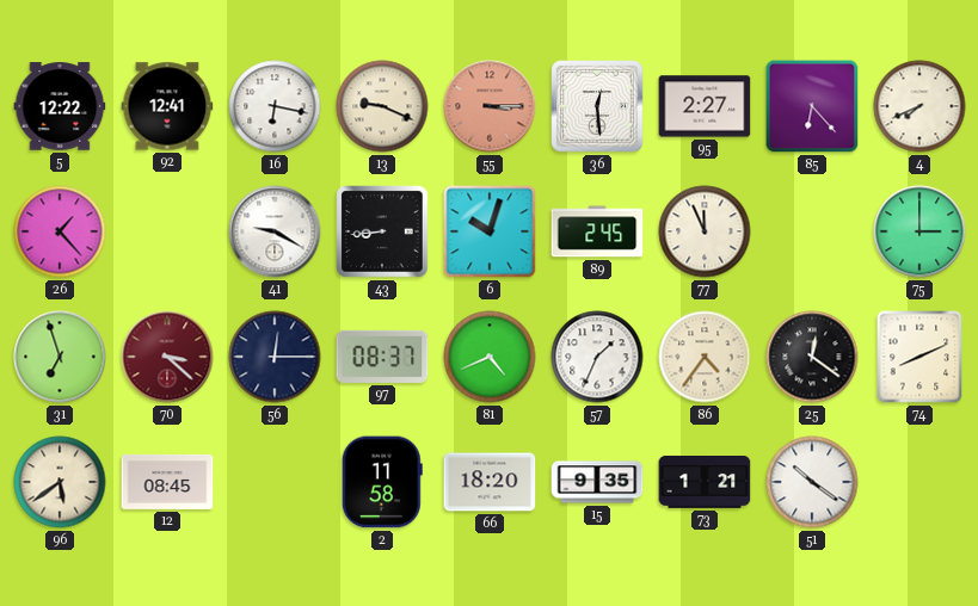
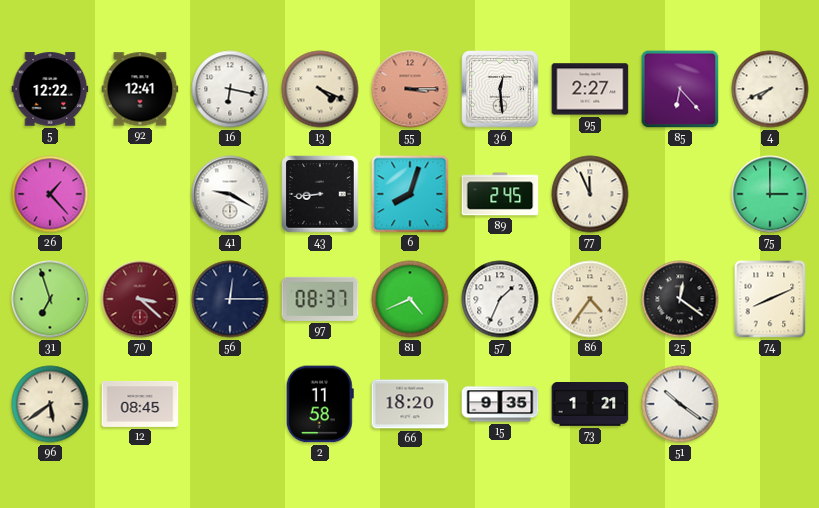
13: 9:19 -> 4:19
6: 10:03 -> 8:03
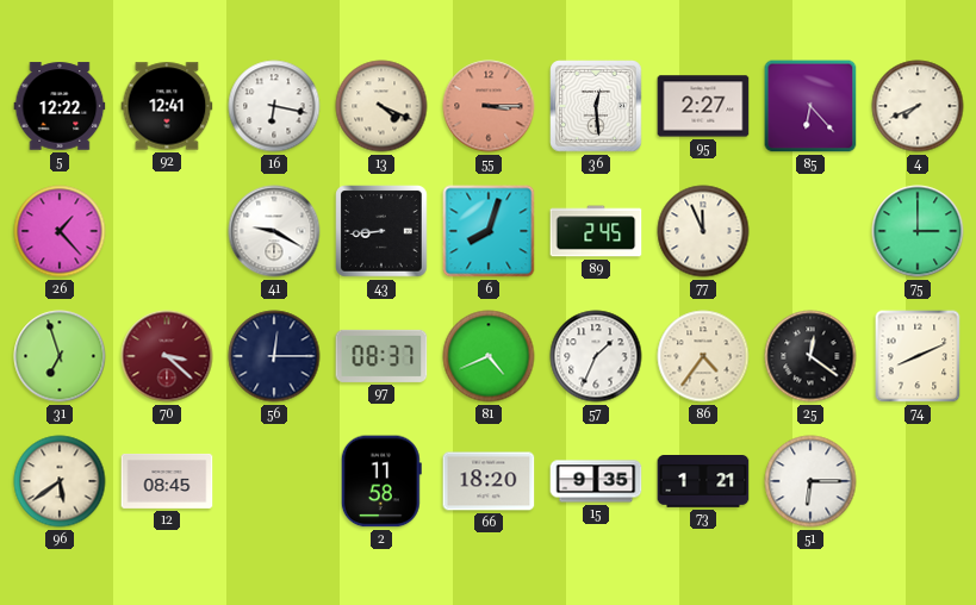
51: 10:21 -> 6:15
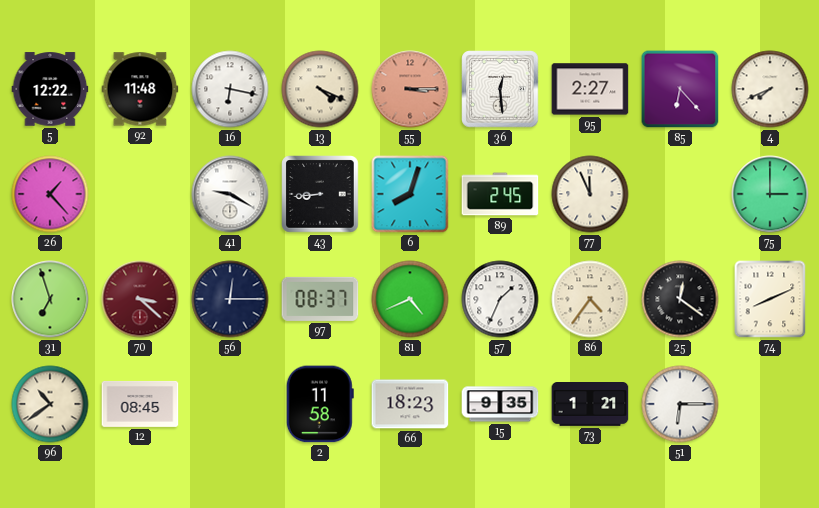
92: 12:41 -> 11:48
96: 5:39 -> 10:39
66: 18:20 -> 18:23
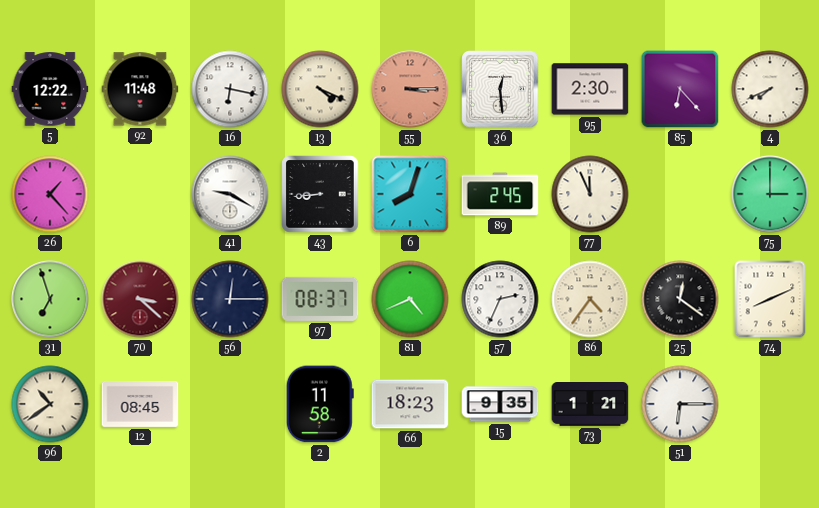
95: 2:27 -> 2:30
57: 1:34 -> 2:34
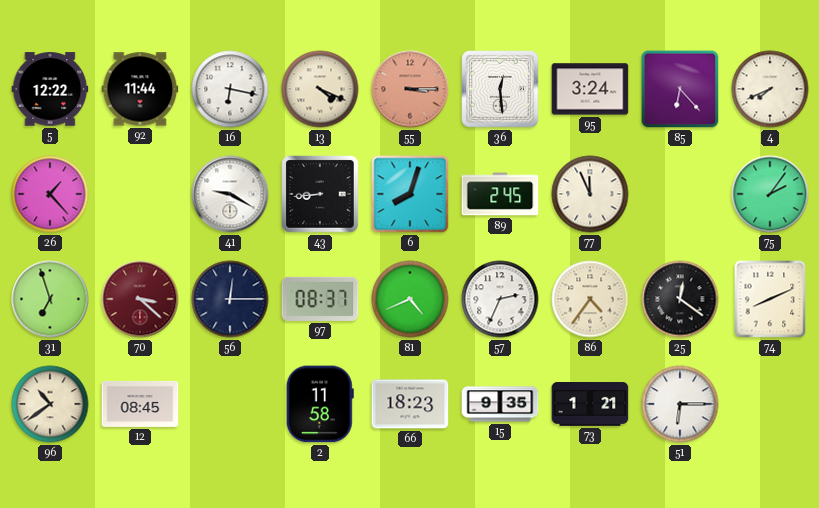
92: 11:48 -> 11:44
95: 2:30 -> 3:24
75: 3:00 -> 2:06
